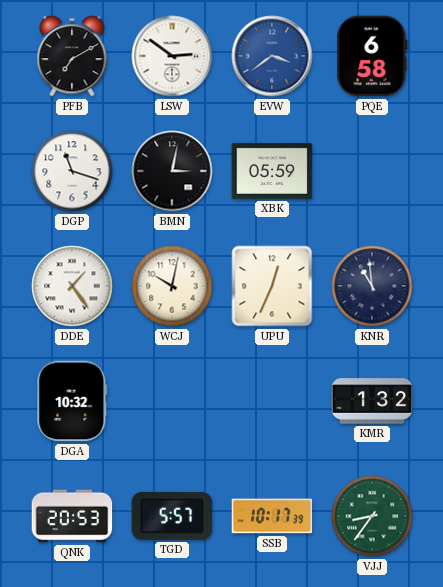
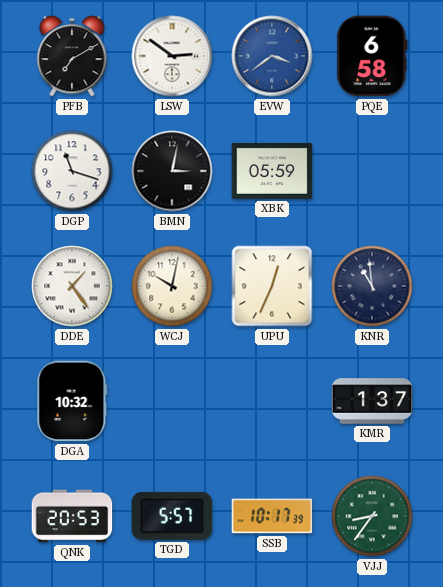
KMR: 1:32 -> 1:37
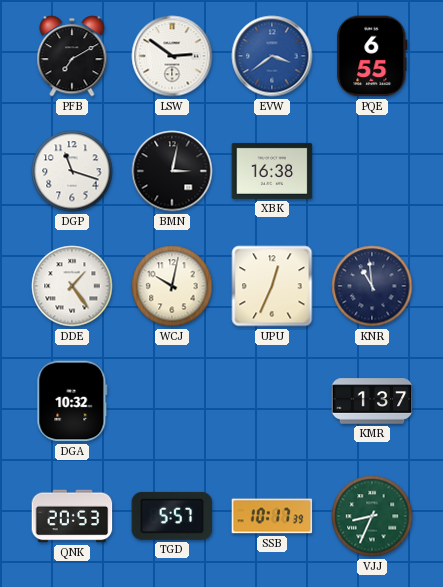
PQE: 6:58 -> 6:55
XBK: 05:59 -> 16:38
VJJ: 8:36 -> 8:34
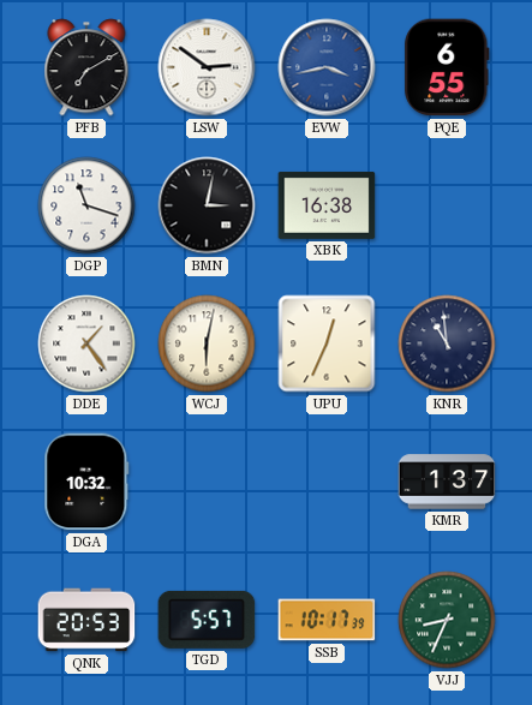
EVW: 3:39 -> 3:43
WCJ: 10:02 -> 6:02
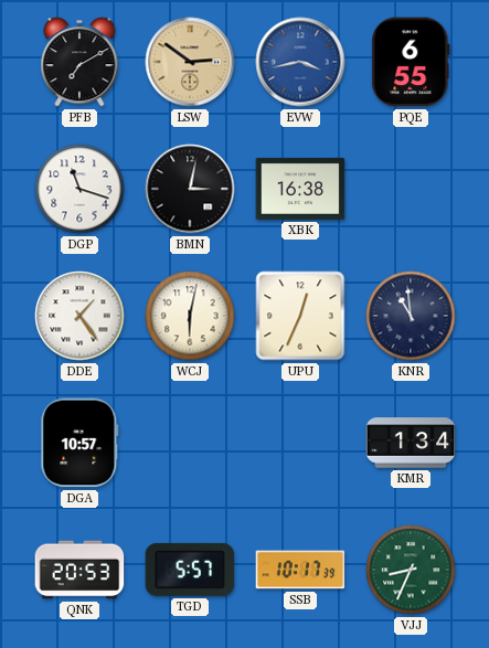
LSW dial: white -> champagne
DGA: 10:32 -> 10:57
KMR: 1:37 -> 1:34
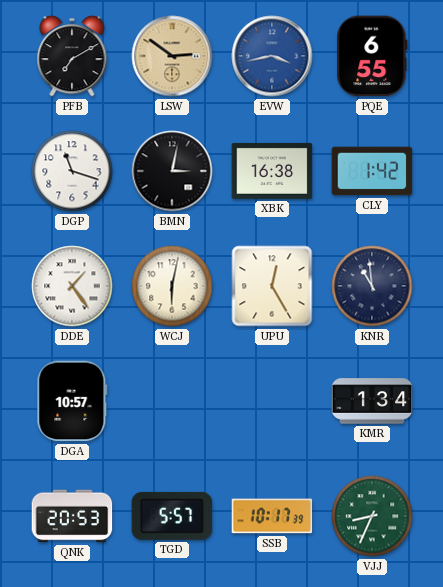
CLY: none -> 1:42
UPU: 12:34 -> 12:25
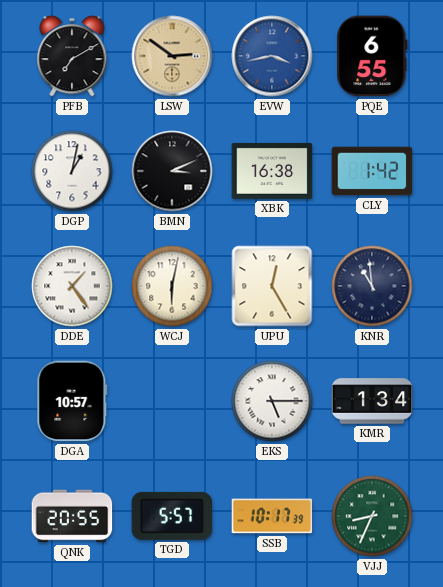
DGP: 11:18 -> 1:02
BMN: 3:02 -> 3:11
EKS: none -> 5:15
QNK: 20:53 -> 20:55
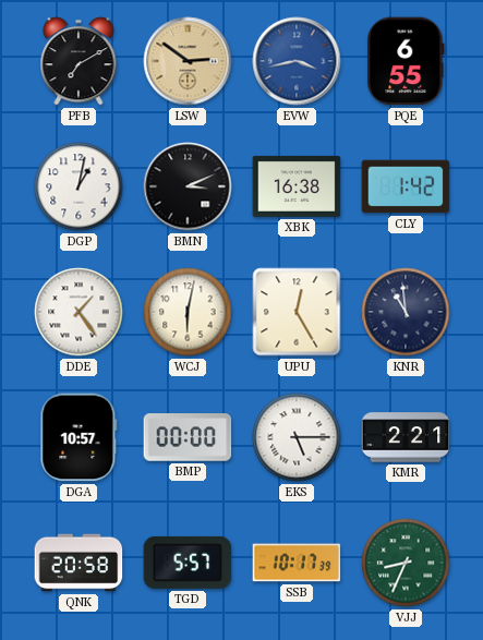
BMP: none -> 00:00
KMR: 1:34 -> 2:21
QNK: 20:55 -> 20:58
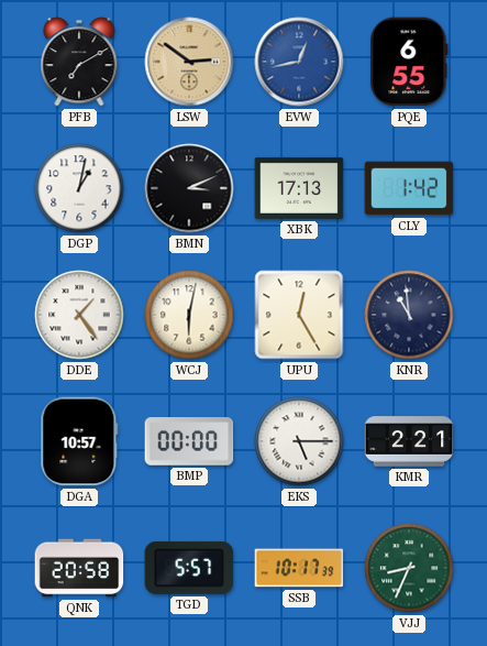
EVW: 3:43 -> 12:43
XBK: 16:38 -> 17:13
